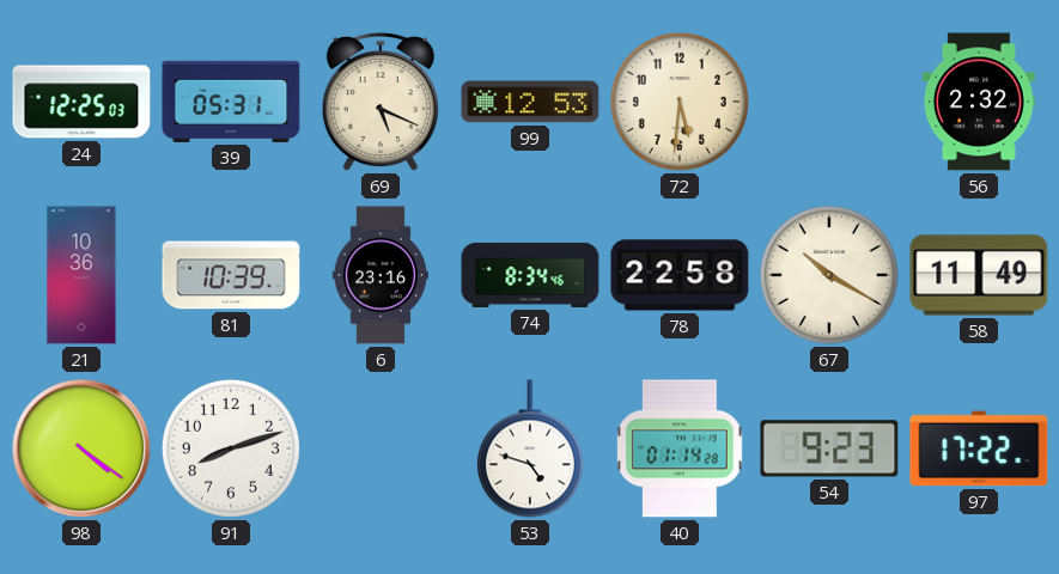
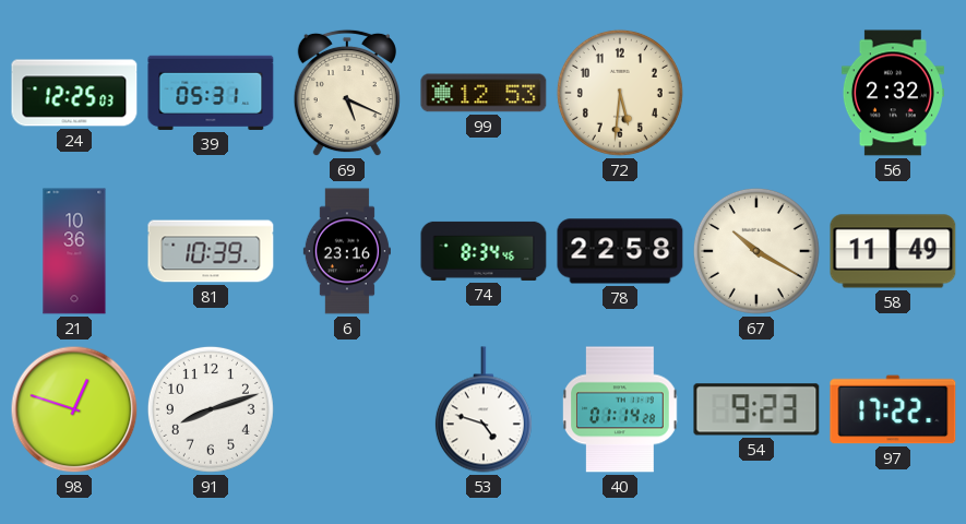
98: 4:21 -> 12:48
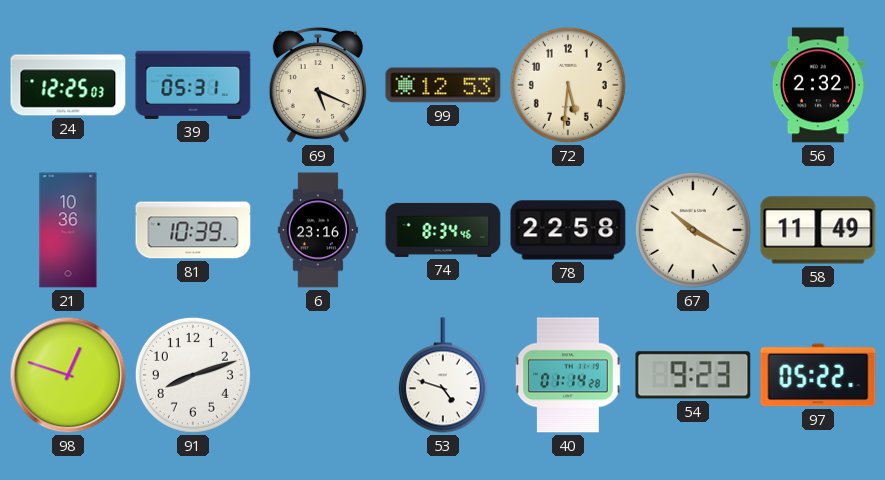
97: 17:22 -> 05:22
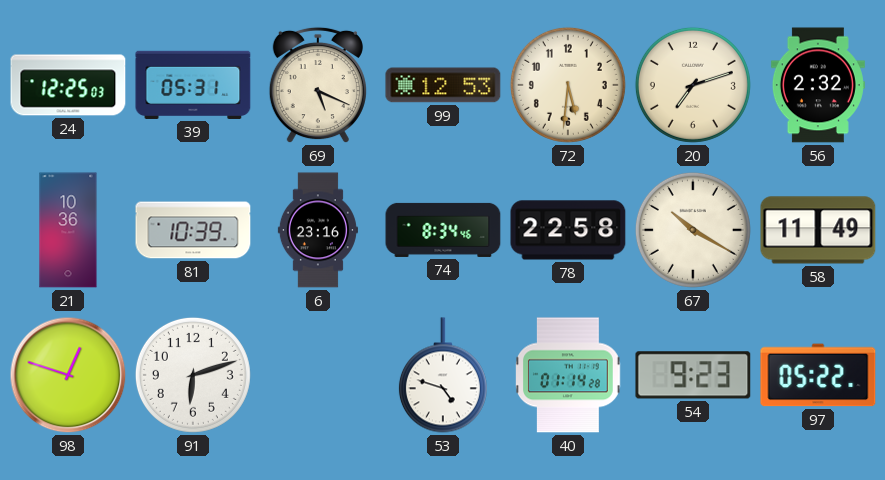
20: none -> 7:12
91: 8:12 -> 6:12
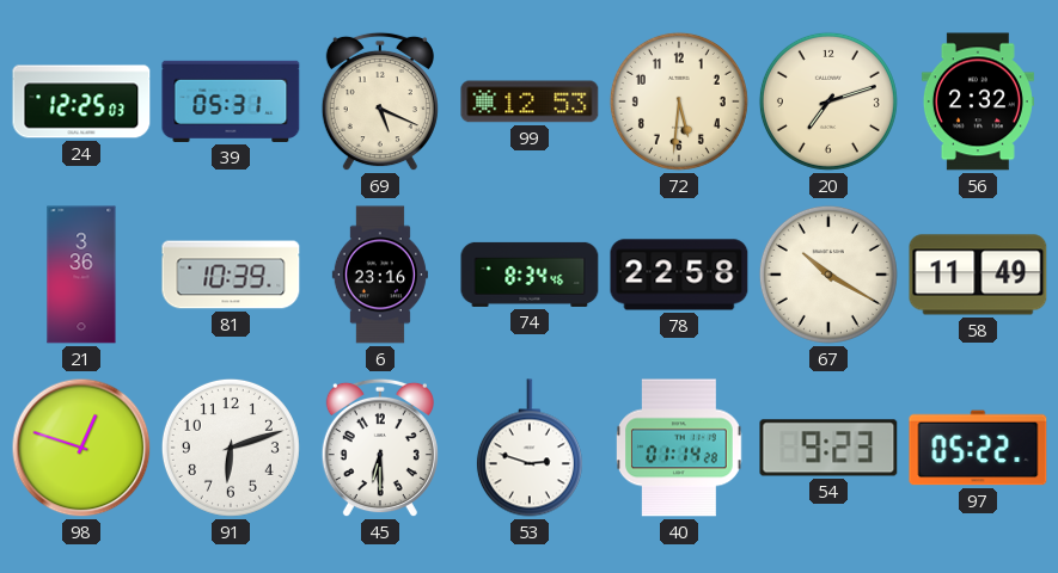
21: 10:36 -> 3:36
45: none -> 6:30
53: 4:48 -> 2:48
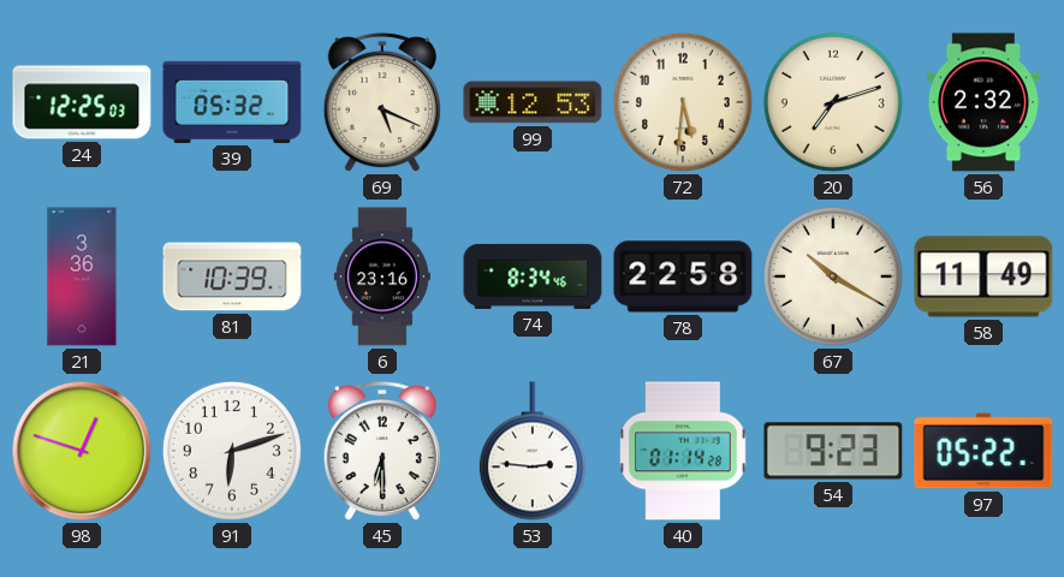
39: 05:31 -> 05:32
53: 2:48 -> 2:46
